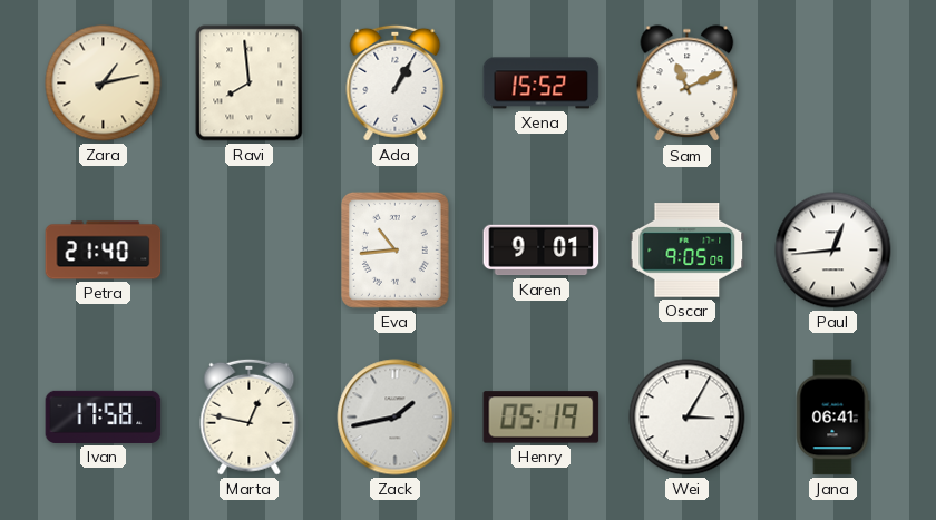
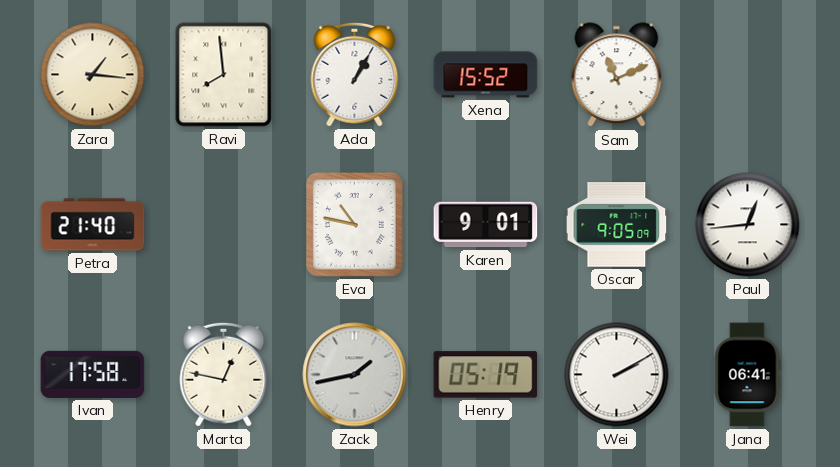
Zara: 1:13 -> 1:16
Eva: 10:44 -> 10:47
Wei: 3:05 -> 2:10
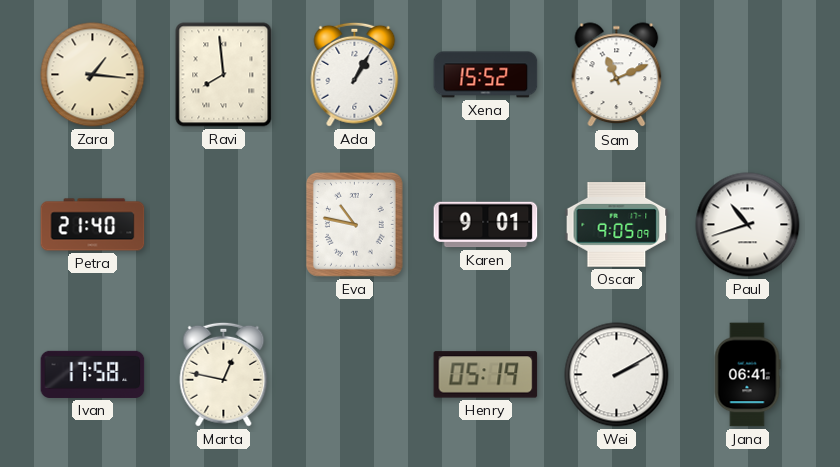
Paul: 12:44 -> 10:42
Zack: 1:43 -> none
